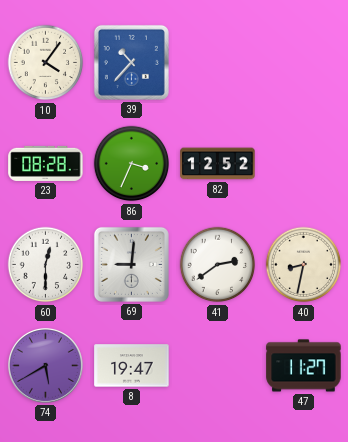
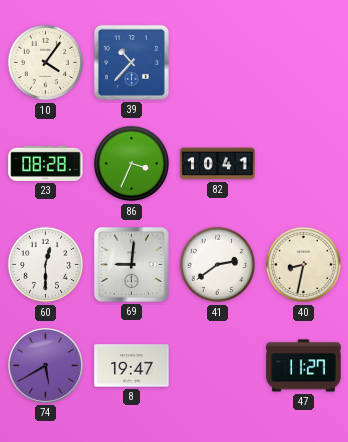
82: 12:52 -> 10:41
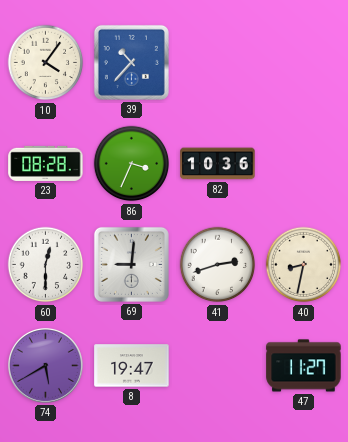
82: 10:41 -> 10:36
41: 2:39 -> 2:42
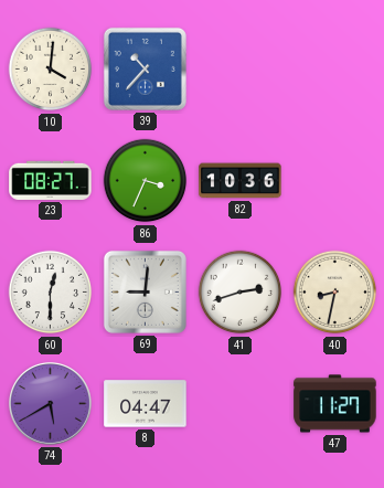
10: 4:06 -> 4:01
23: 08:28 -> 08:27
8: 19:47 -> 04:47
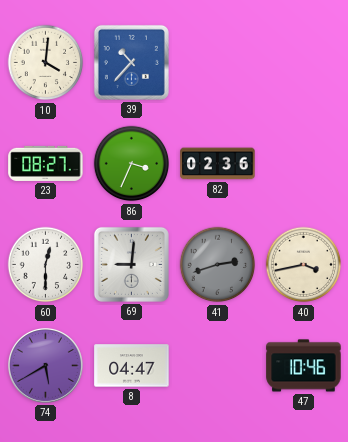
82: 10:36 -> 02:36
41 dial: white -> grey
40: 8:32 -> 3:43
47: 11:27 -> 10:46
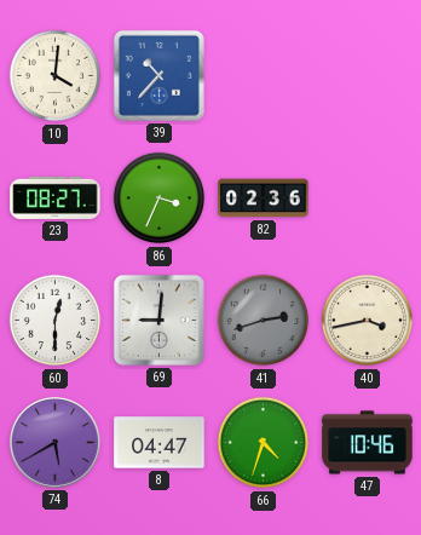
66: none -> 4:33
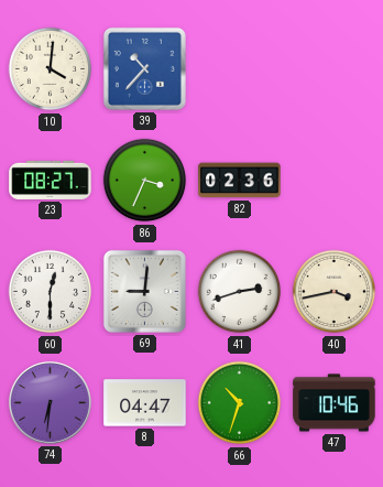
41 dial: grey -> white
74: 5:40 -> 6:31
66: 4:33 -> 10:33
